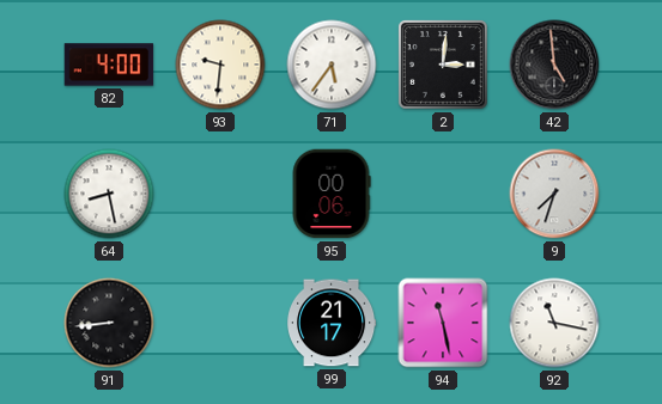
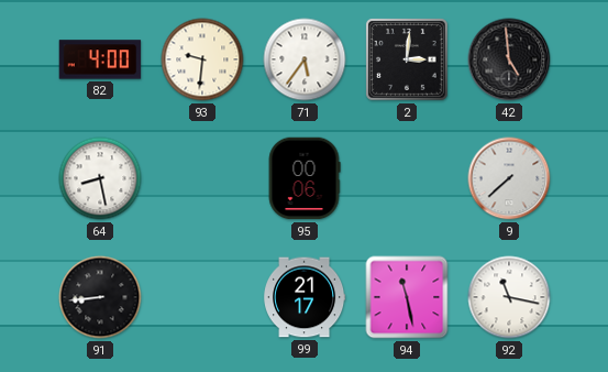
9: 7:33 -> 7:38
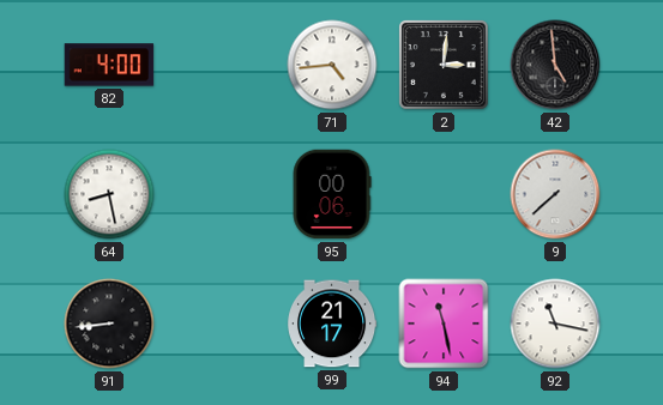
93: 9:31 -> none
71: 5:36 -> 4:44
